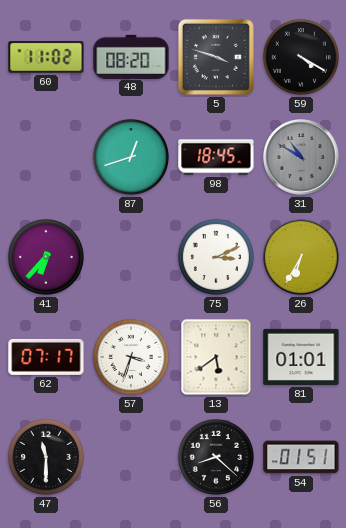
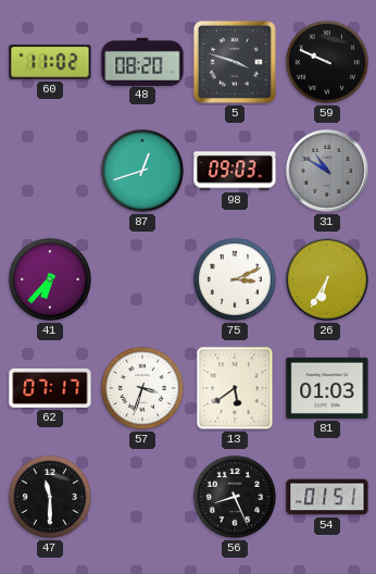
59: 4:20 -> 9:49
98: 18:45 -> 09:03
81: 01:01 -> 01:03
56: 8:22 -> 8:26
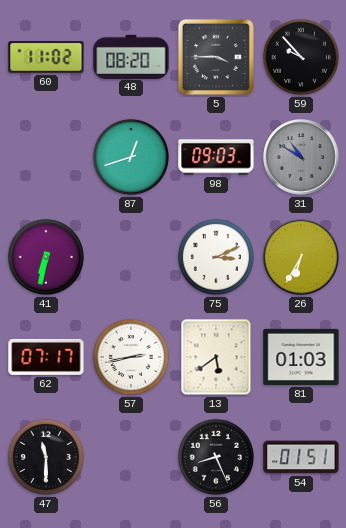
5: 3:48 -> 3:45
59: 9:49 -> 9:53
41: 6:37 -> 6:32
57: 3:33 -> 2:43
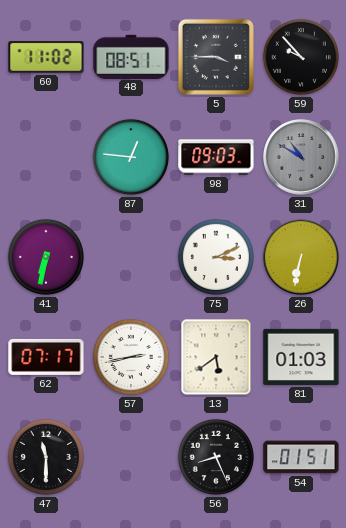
48: 08:20 -> 08:51
87: 12:42 -> 12:46
26: 6:35 -> 6:32
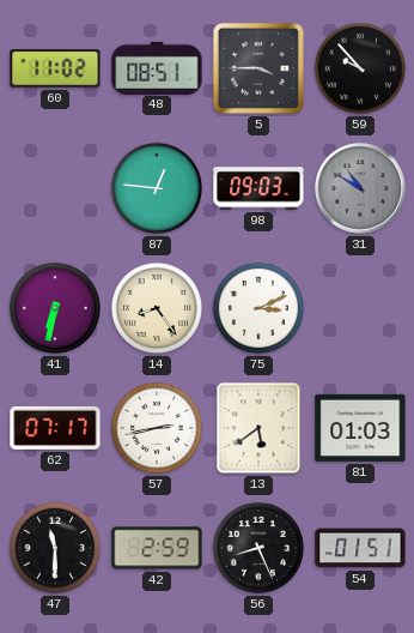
14: none -> 8:24
26: 6:32 -> none
42: none -> 2:59
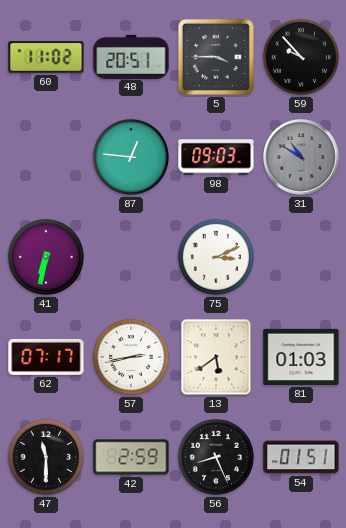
48: 08:51 -> 20:51
14: 8:24 -> none
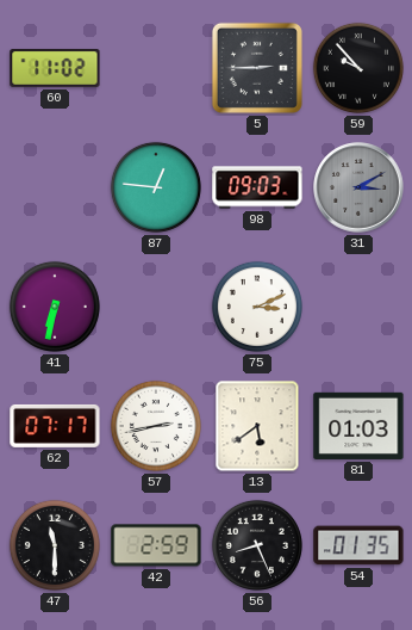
48: 20:51 -> none
5: 3:45 -> 2:45
31: 10:50 -> 3:10
54: 01:51 -> 01:35
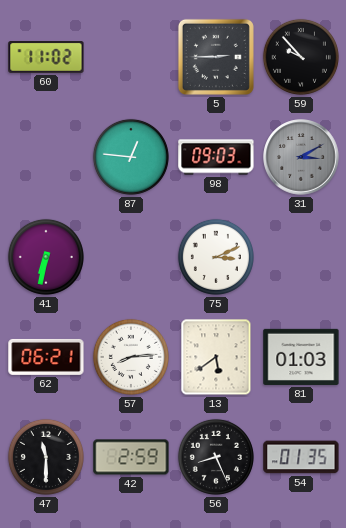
62: 07:17 -> 06:21
57: 2:43 -> 8:14
